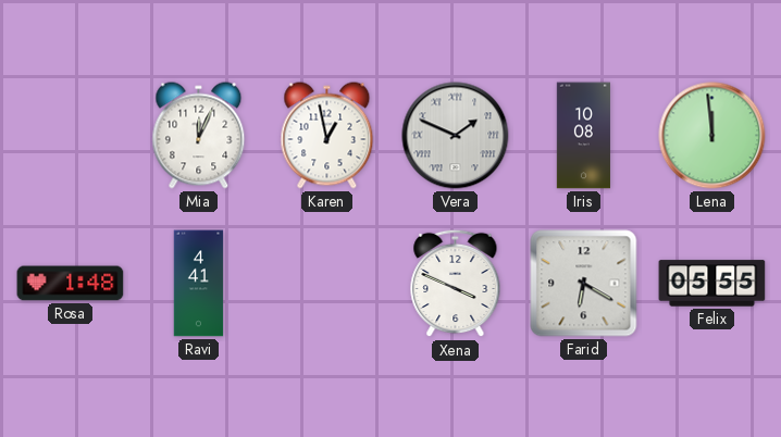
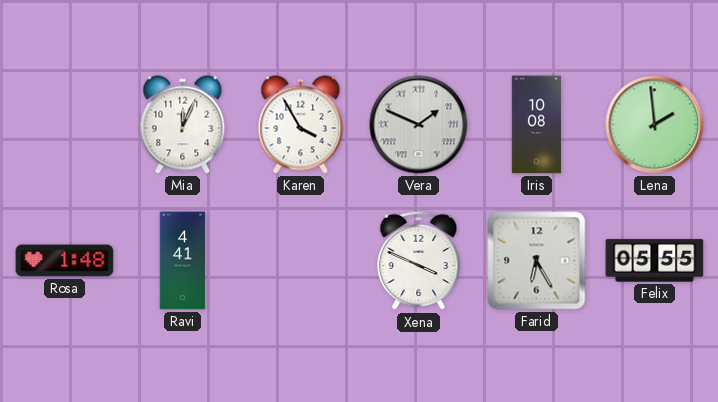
Karen: 12:58 -> 3:55
Lena: 11:59 -> 1:59
Farid: 6:20 -> 6:25
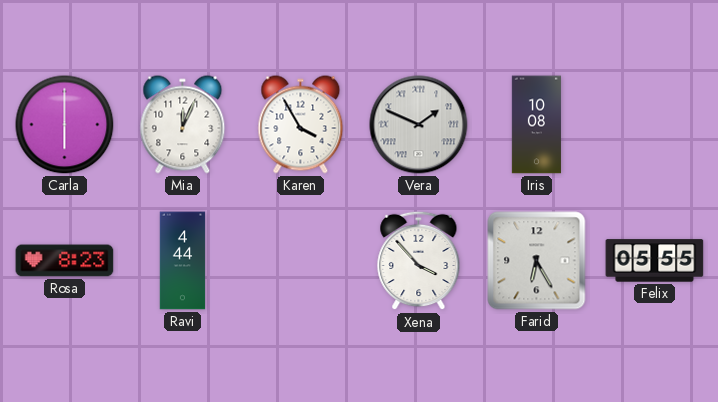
Carla: none -> 6:00
Lena: 1:59 -> none
Rosa: 1:48 -> 8:23
Ravi: 4:41 -> 4:44
Xena: 3:49 -> 3:53
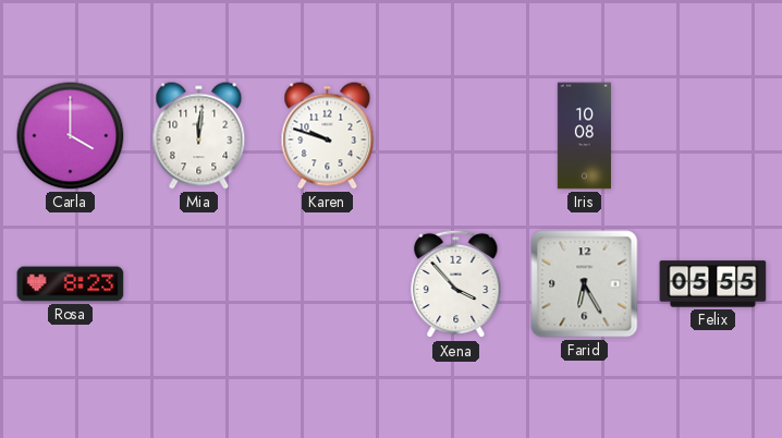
Carla: 6:00 -> 4:00
Mia: 12:04 -> 12:01
Karen: 3:55 -> 9:48
Vera: 1:49 -> none
Ravi: 4:44 -> none
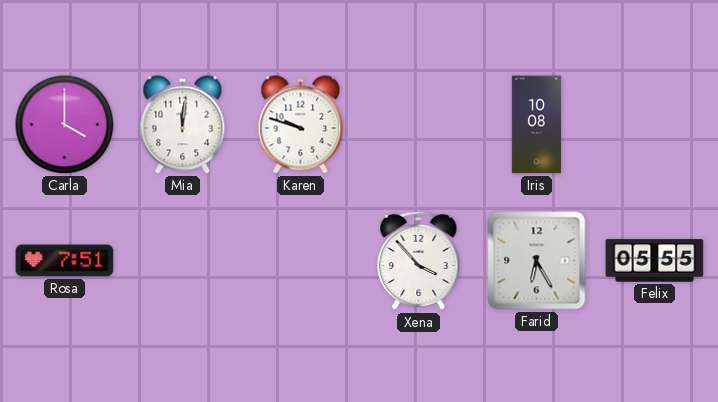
Rosa: 8:23 -> 7:51
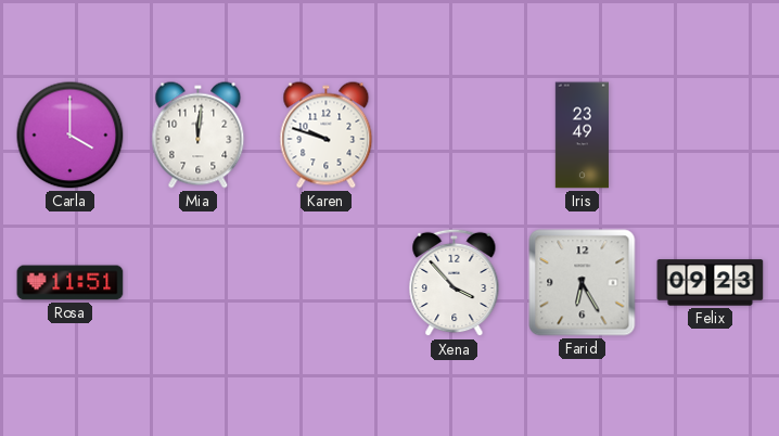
Iris: 10:08 -> 23:49
Rosa: 7:51 -> 11:51
Felix: 05:55 -> 09:23
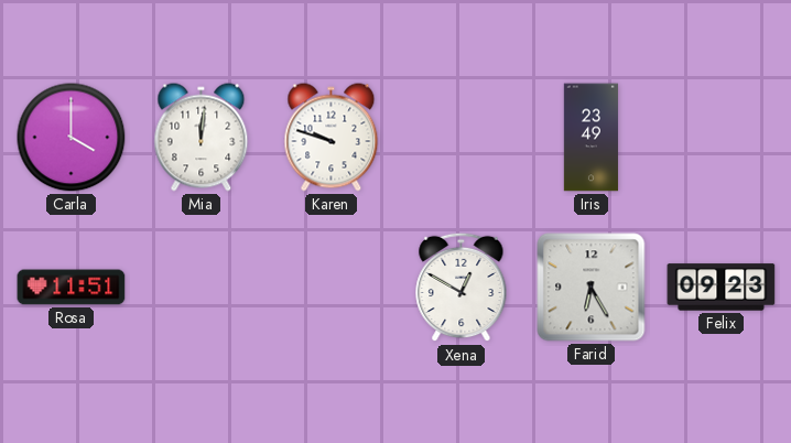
Xena: 3:53 -> 12:50
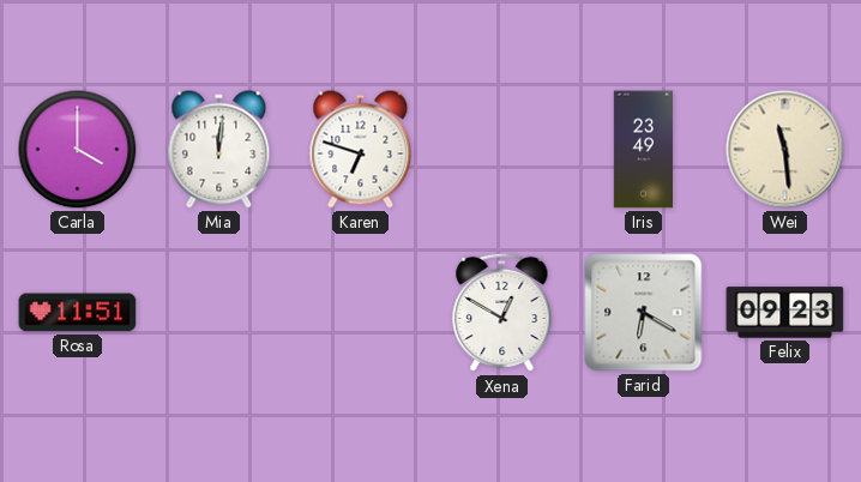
Karen: 9:48 -> 6:48
Wei: none -> 11:29
Farid: 6:25 -> 6:20
